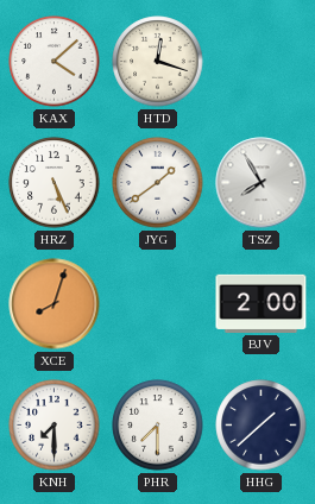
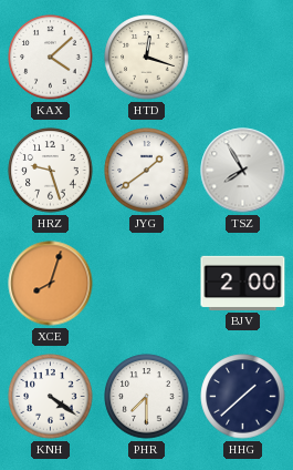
HRZ: 5:26 -> 9:27
KNH: 7:30 -> 4:21
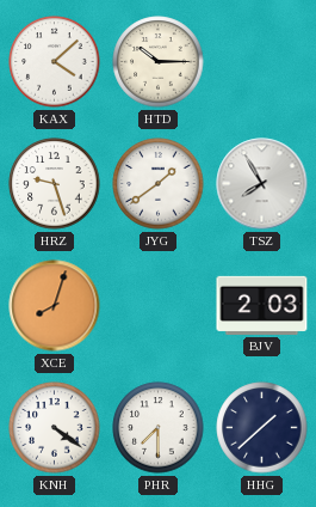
HTD: 12:18 -> 10:15
BJV: 2:00 -> 2:03
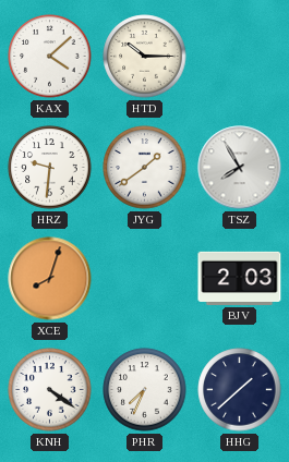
HRZ: 9:27 -> 9:31
PHR: 7:30 -> 7:34
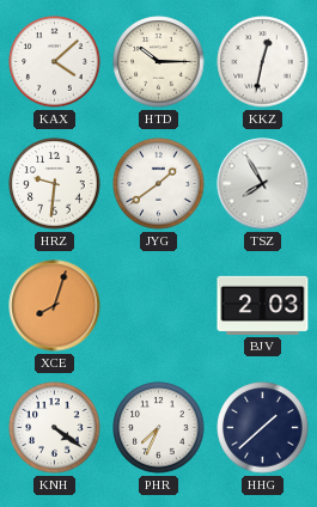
KKZ: none -> 12:32
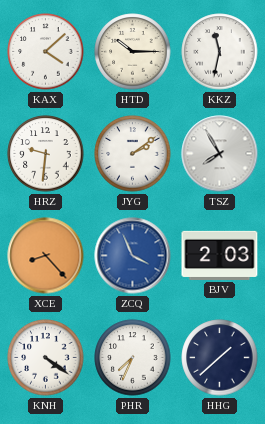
KKZ: 12:32 -> 11:32
JYG: 1:39 -> 2:09
XCE: 8:03 -> 8:23
ZCQ: none -> 3:56
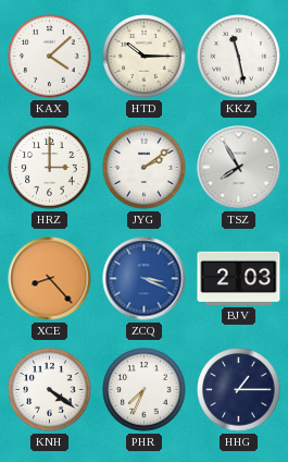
KKZ: 11:32 -> 11:28
HRZ: 9:31 -> 3:00
ZCQ: 3:56 -> 3:19
HHG: 1:38 -> 1:15
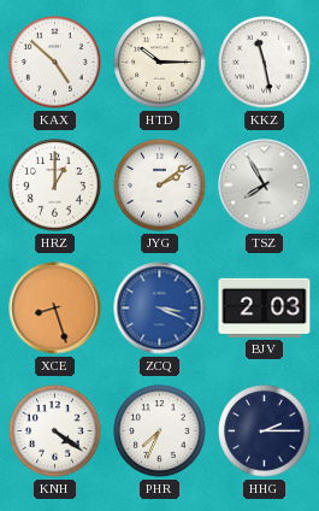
KAX: 4:08 -> 4:52
HRZ: 3:00 -> 1:00
XCE: 8:23 -> 8:27
HHG: 1:15 -> 2:15
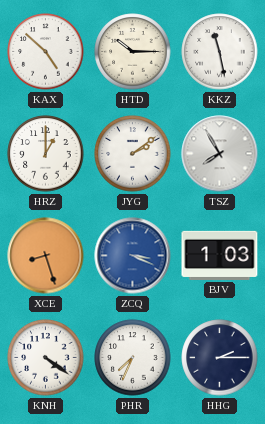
BJV: 2:03 -> 1:03
